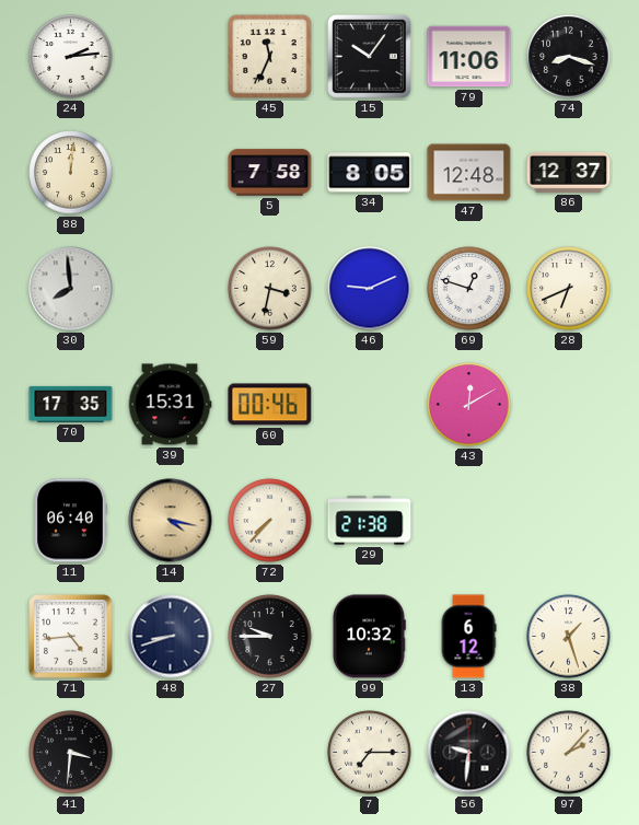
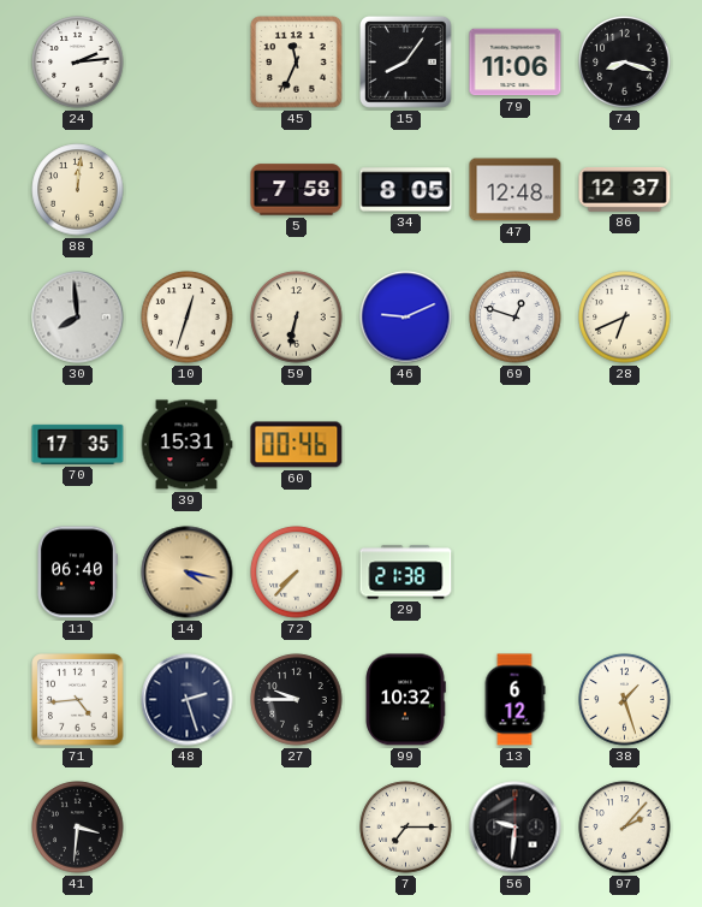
15: 10:06 -> 8:06
10: none -> 12:33
59: 3:32 -> 6:32
43: 12:10 -> none
48: 8:42 -> 2:27
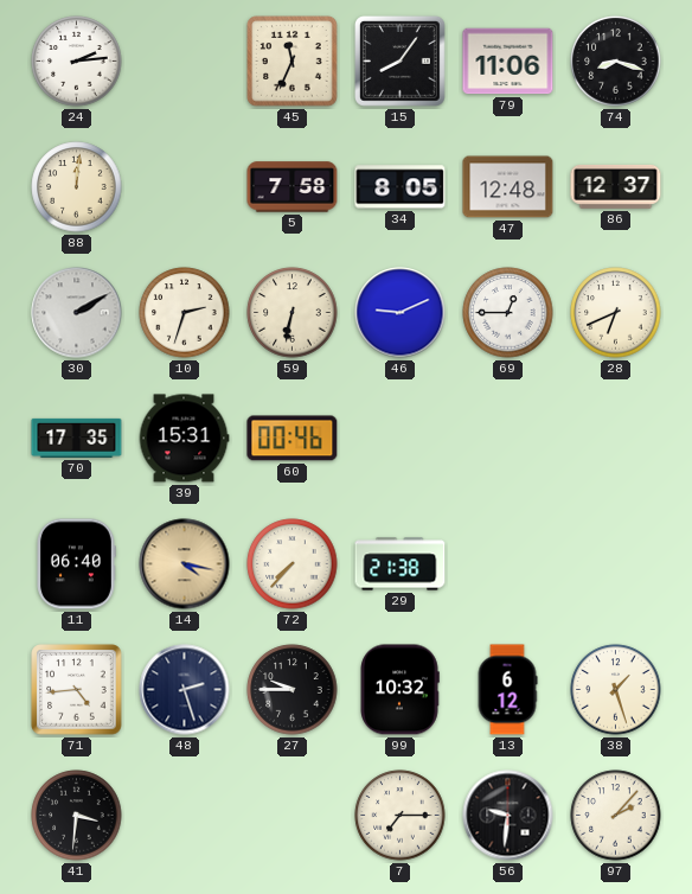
30: 7:59 -> 2:10
10: 12:33 -> 2:33
69: 12:48 -> 12:45
